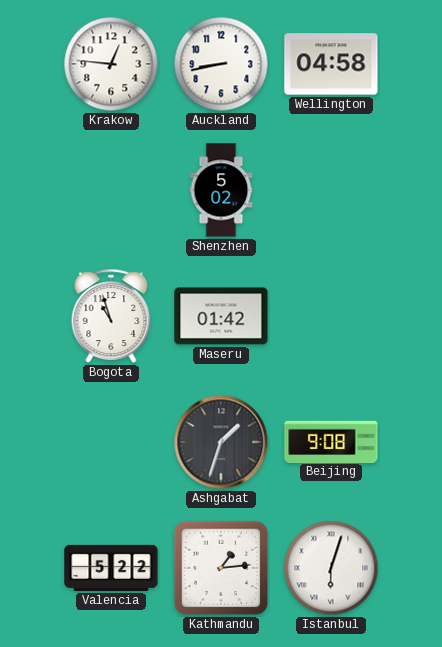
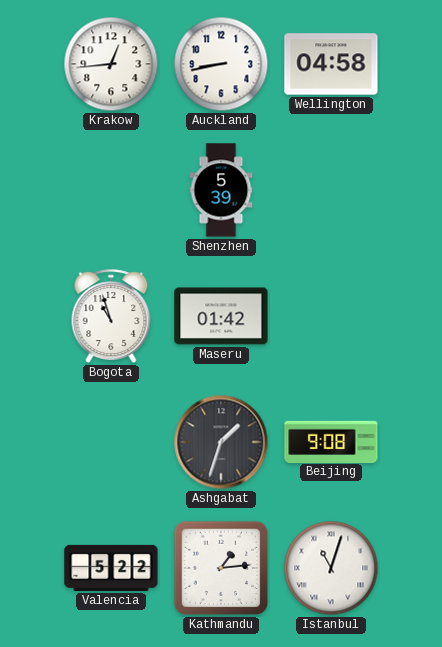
Krakow: 12:46 -> 12:44
Shenzhen: 5:02 -> 5:39
Istanbul: 6:03 -> 11:03
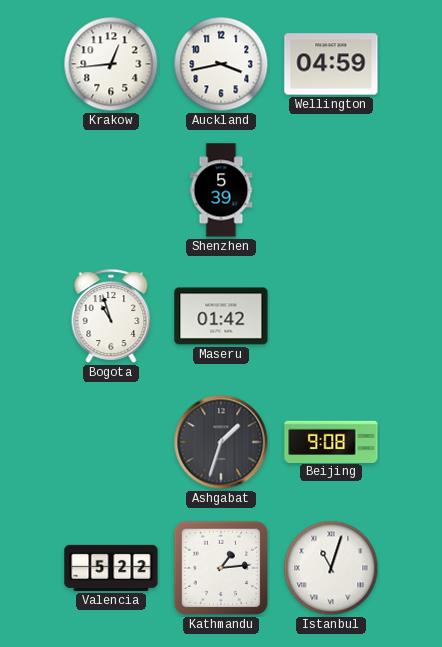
Auckland: 8:43 -> 3:43
Wellington: 04:58 -> 04:59
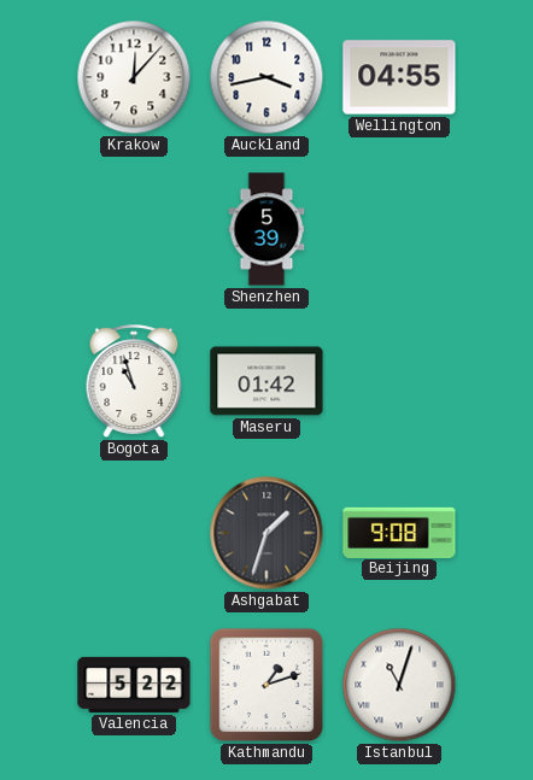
Krakow: 12:44 -> 12:07
Wellington: 04:59 -> 04:55
Kathmandu: 1:14 -> 1:12
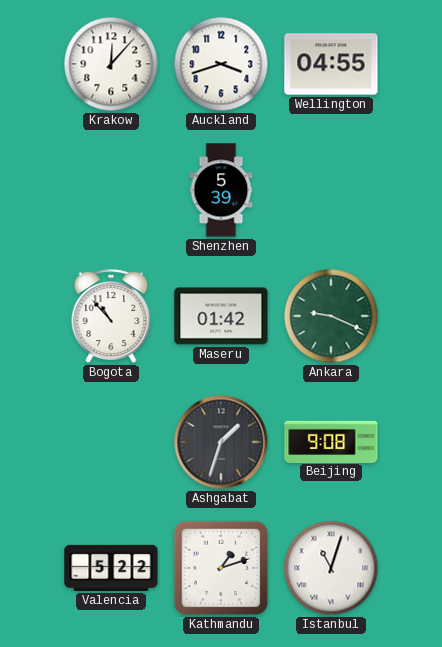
Auckland: 3:43 -> 3:42
Bogota: 10:57 -> 10:53
Ankara: none -> 9:19
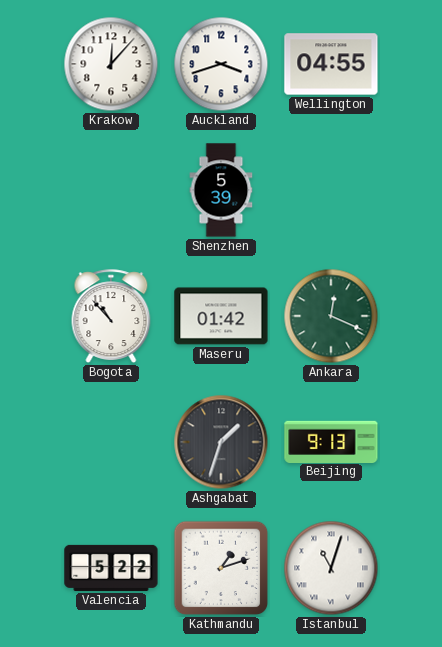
Ankara: 9:19 -> 12:19
Beijing: 9:08 -> 9:13
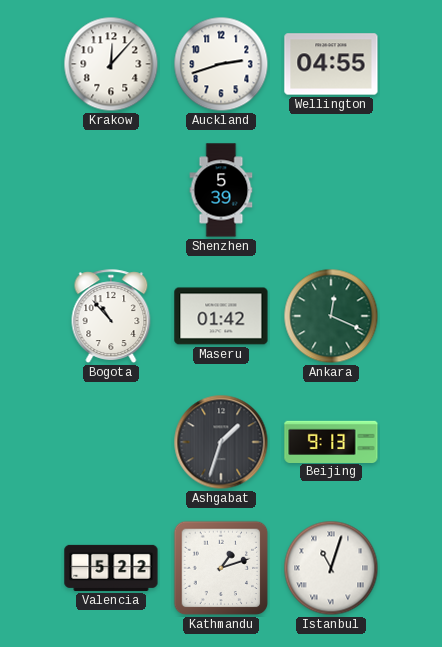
Auckland: 3:42 -> 2:42
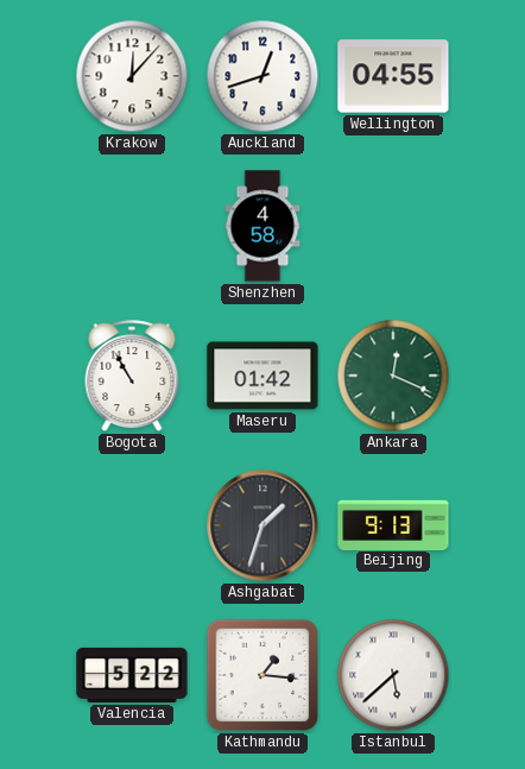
Auckland: 2:42 -> 12:42
Shenzhen: 5:39 -> 4:58
Bogota: 10:53 -> 10:55
Kathmandu: 1:12 -> 1:16
Istanbul: 11:03 -> 5:38
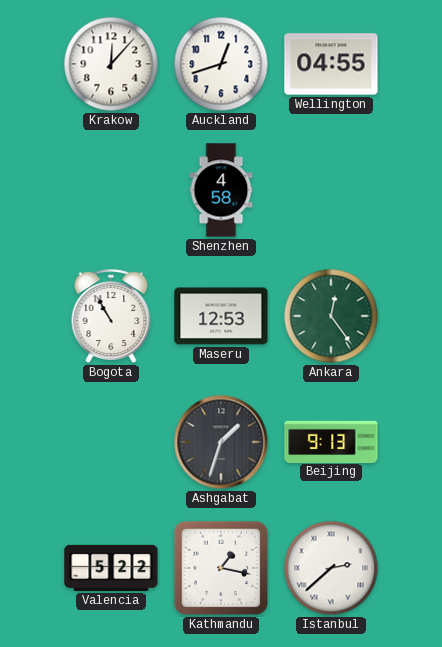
Maseru: 01:42 -> 12:53
Ankara: 12:19 -> 12:24
Kathmandu: 1:16 -> 1:17
Istanbul: 5:38 -> 2:38
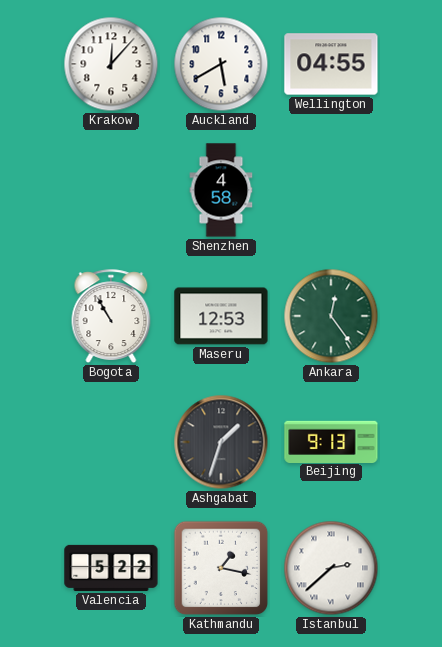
Auckland: 12:42 -> 5:40
